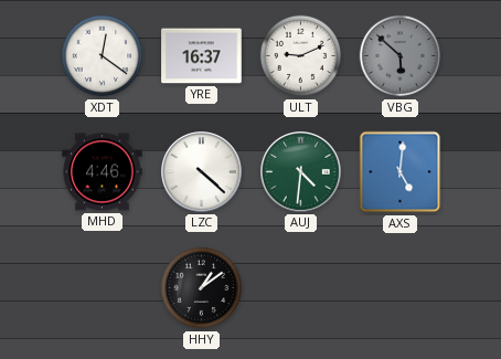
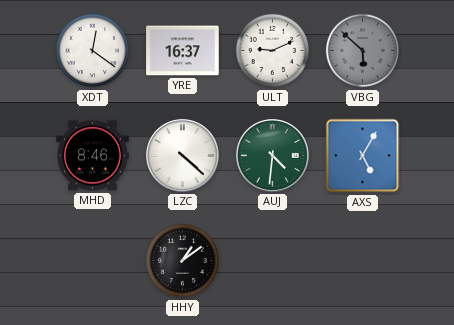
MHD: 4:46 -> 8:46
AXS: 5:01 -> 5:05
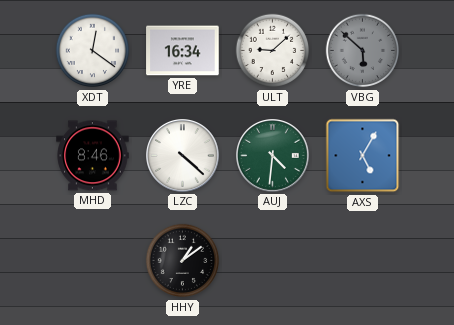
YRE: 16:37 -> 16:34
ULT: 9:11 -> 9:08
